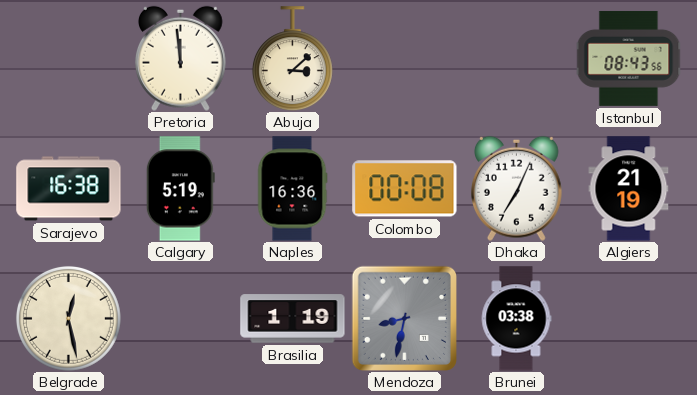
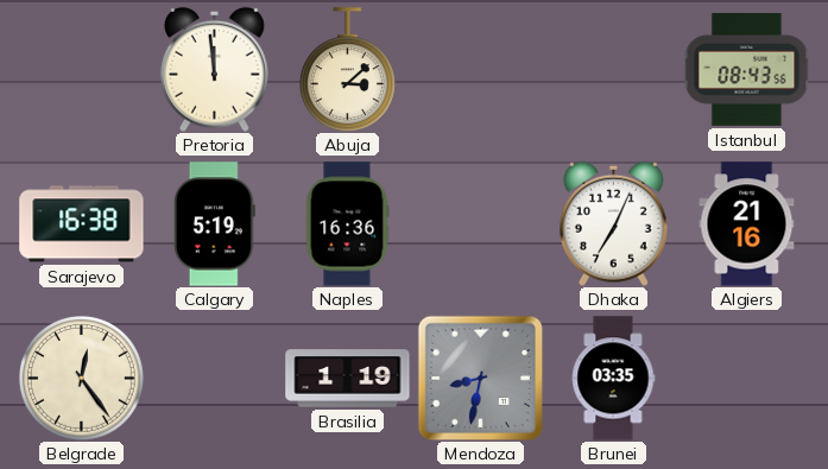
Colombo: 00:08 -> none
Algiers: 21:19 -> 21:16
Belgrade: 12:28 -> 12:24
Brunei: 03:38 -> 03:35
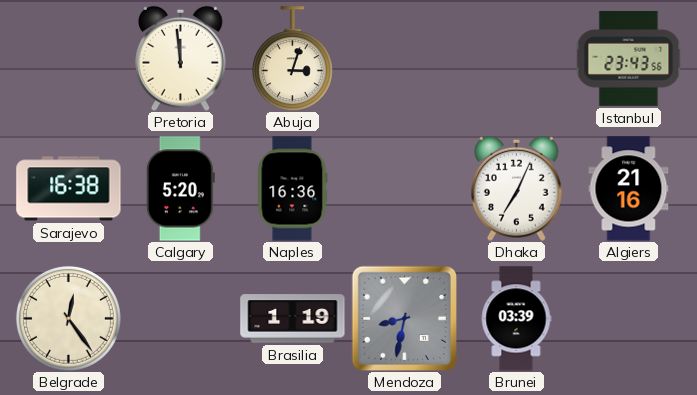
Abuja: 3:08 -> 3:03
Istanbul: 08:43 -> 23:43
Calgary: 5:19 -> 5:20
Brunei: 03:35 -> 03:39
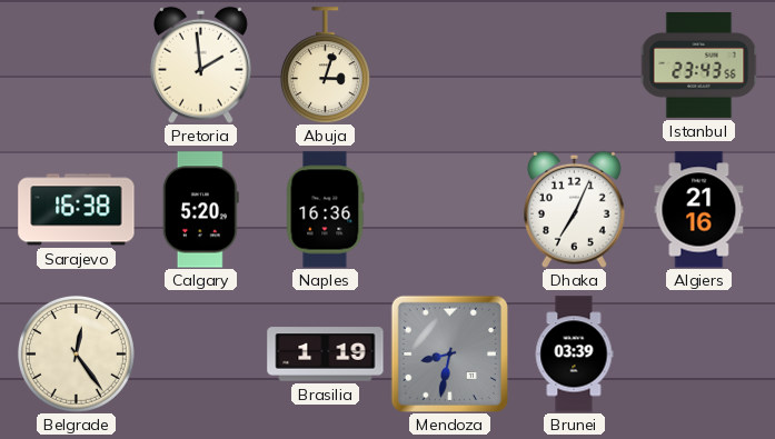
Pretoria: 11:59 -> 1:59
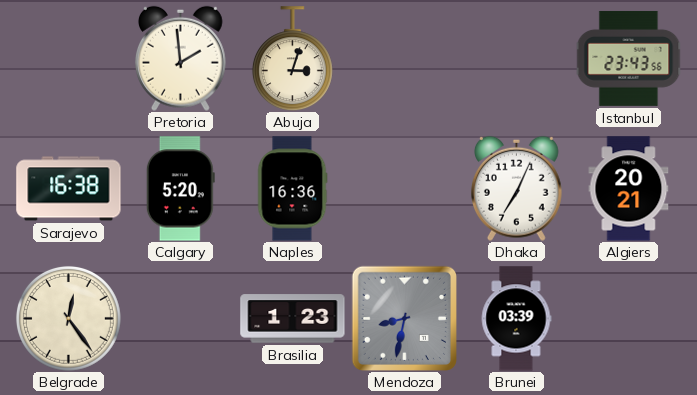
Algiers: 21:16 -> 20:21
Brasilia: 1:19 -> 1:23
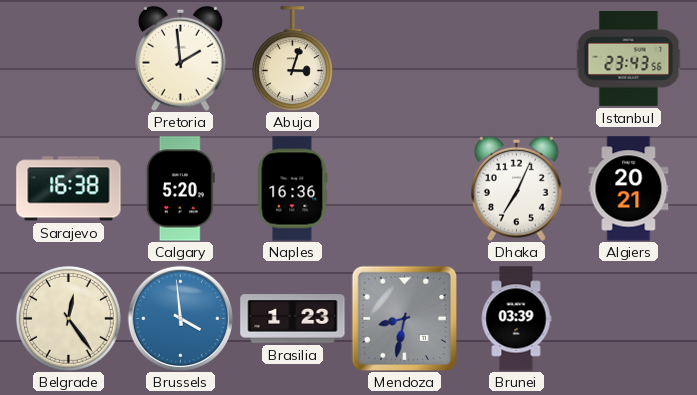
Brussels: none -> 3:59
